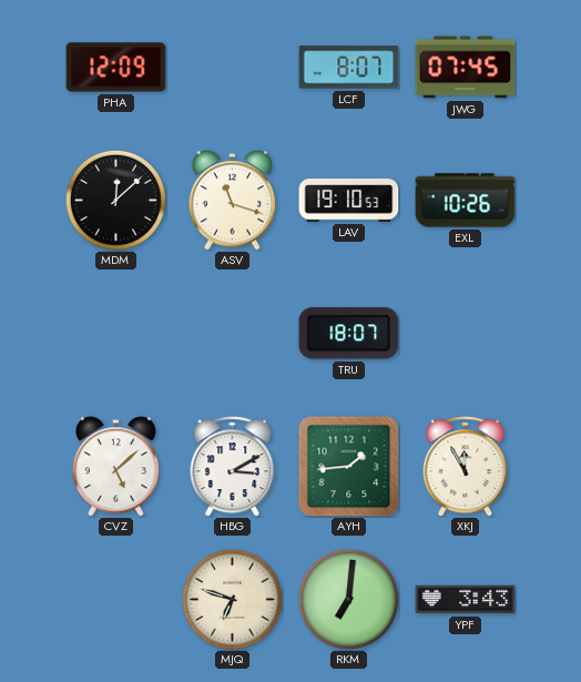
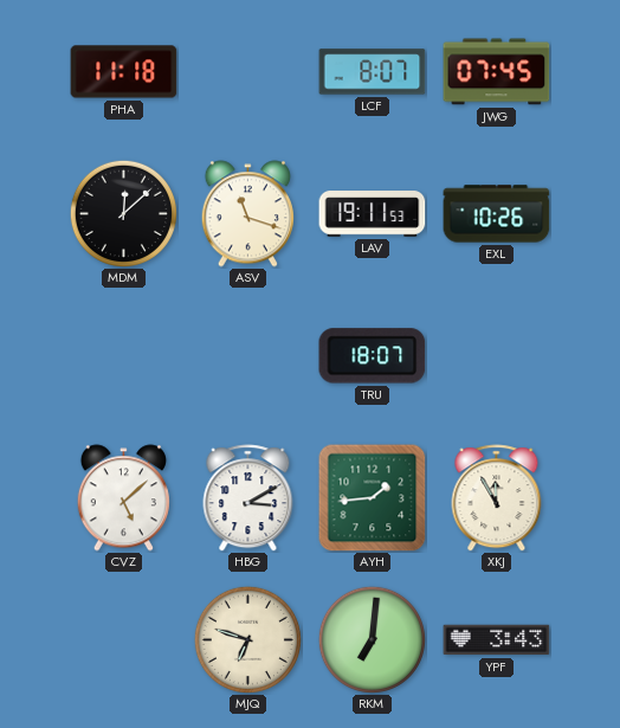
PHA: 12:09 -> 11:18
LAV: 19:10 -> 19:11
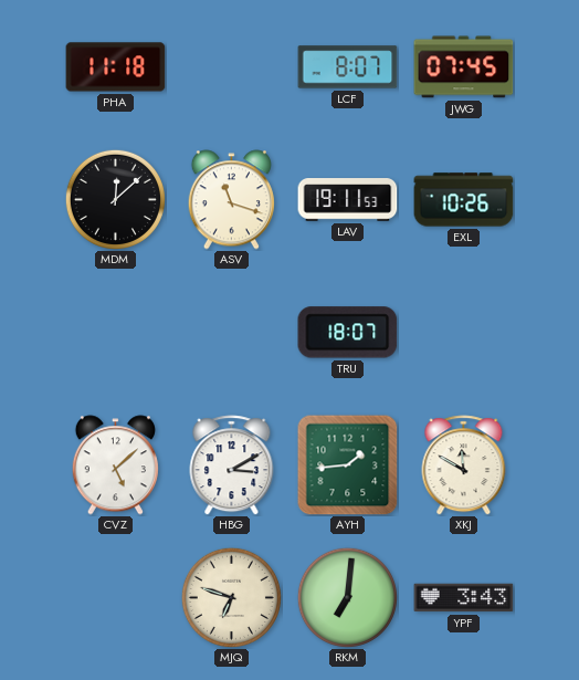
XKJ: 11:55 -> 11:50
